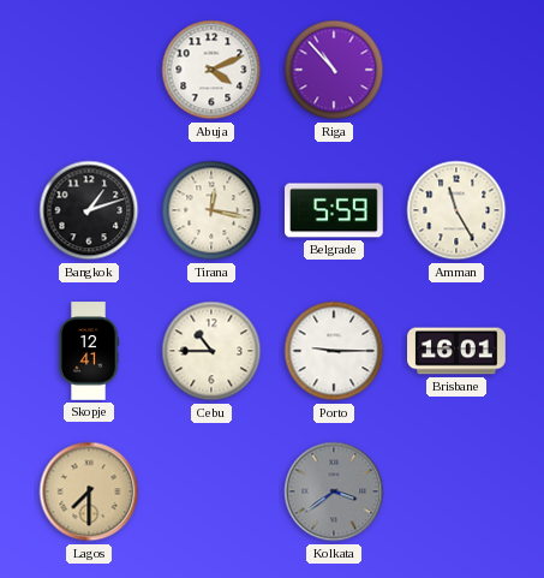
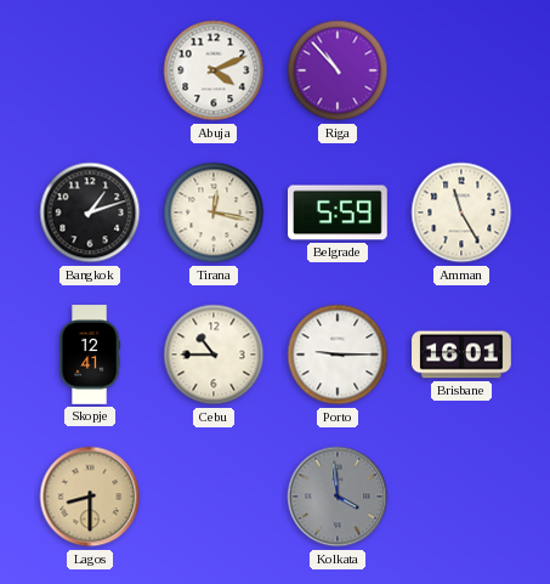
Lagos: 7:30 -> 8:30
Kolkata: 3:39 -> 3:59
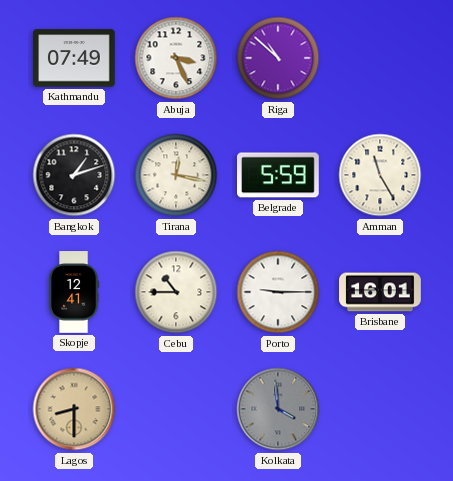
Kathmandu: none -> 07:49
Abuja: 4:11 -> 3:26
Riga: 10:53 -> 10:52
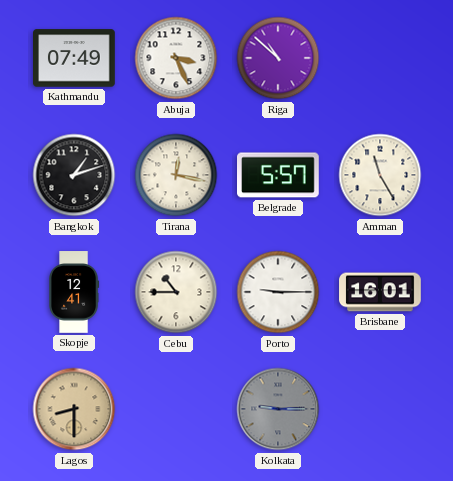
Belgrade: 5:59 -> 5:57
Kolkata: 3:59 -> 9:15
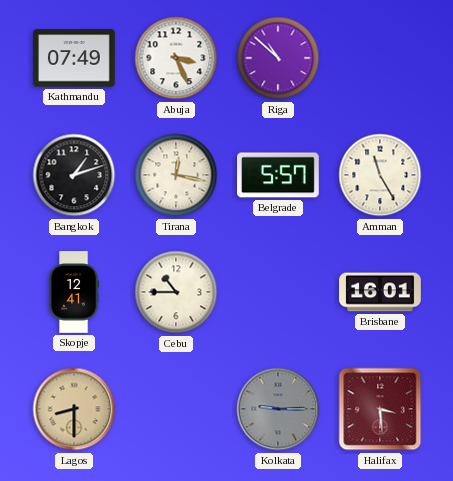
Porto: 9:15 -> none
Halifax: none -> 3:29
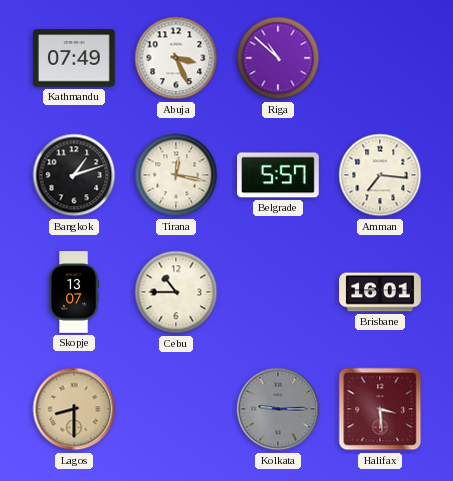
Amman: 11:25 -> 7:16
Skopje: 12:41 -> 13:07
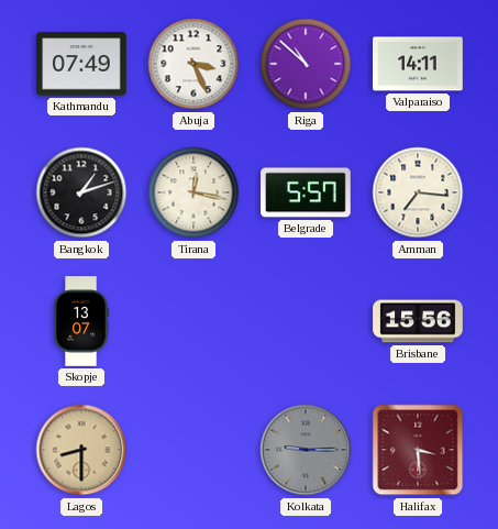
Valparaiso: none -> 14:11
Cebu: 10:45 -> none
Brisbane: 16:01 -> 15:56
